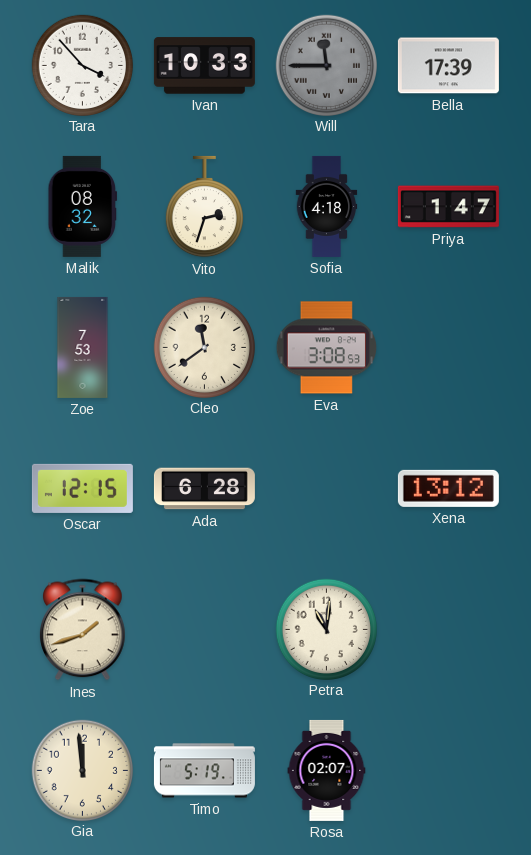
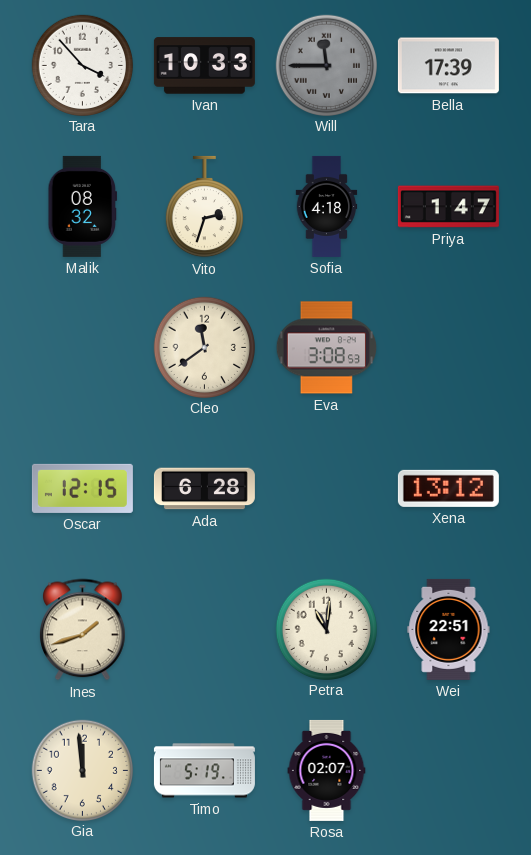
Zoe: 7:53 -> none
Wei: none -> 22:51
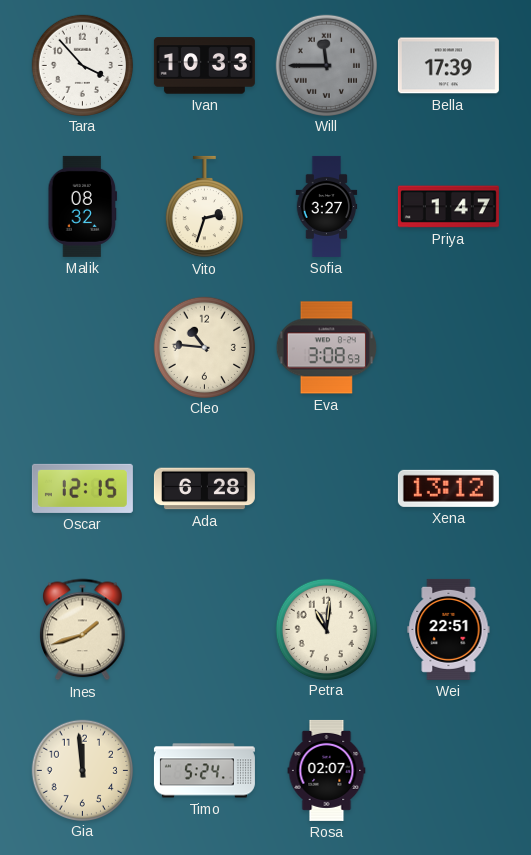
Sofia: 4:18 -> 3:27
Cleo: 11:39 -> 10:46
Timo: 5:19 -> 5:24
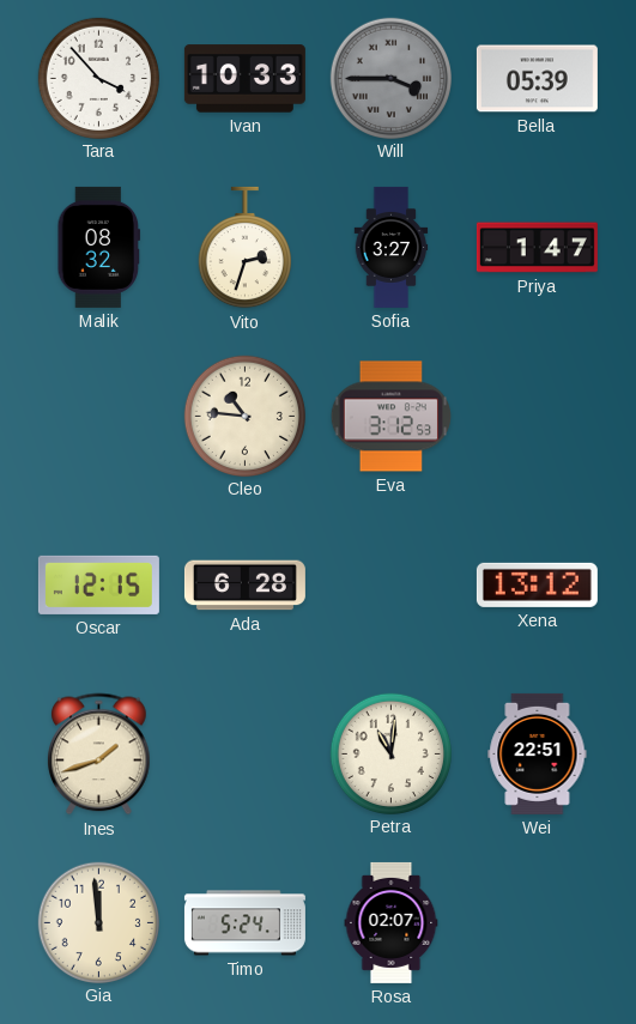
Will: 11:45 -> 3:45
Bella: 17:39 -> 05:39
Eva: 3:08 -> 3:12
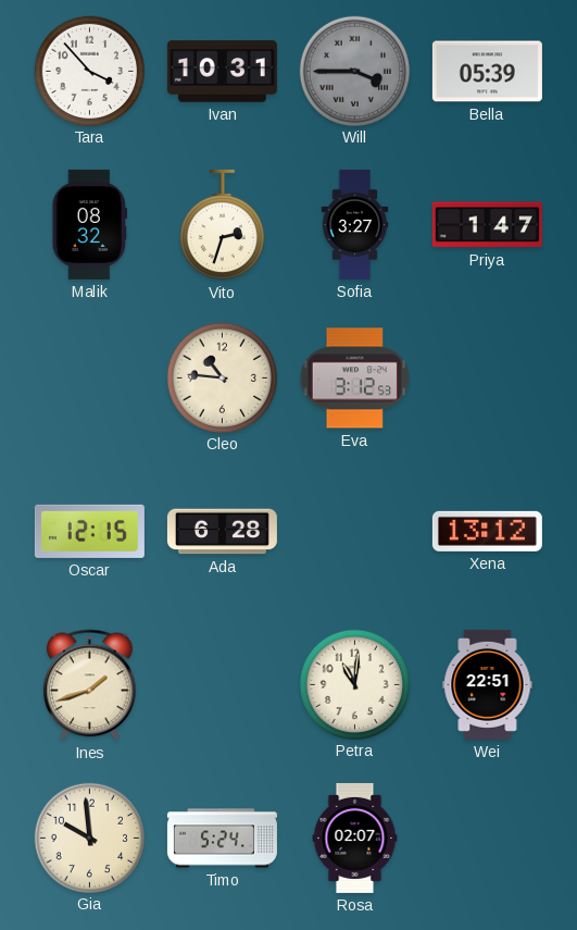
Ivan: 10:33 -> 10:31
Gia: 11:59 -> 9:59
